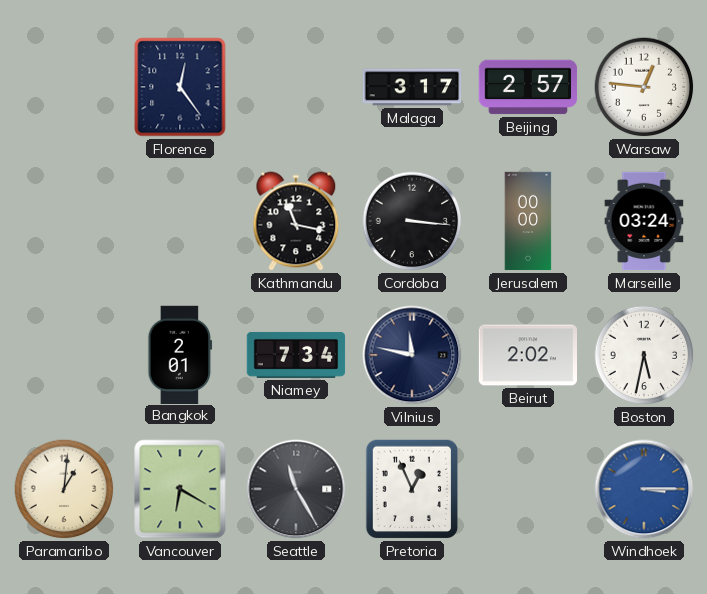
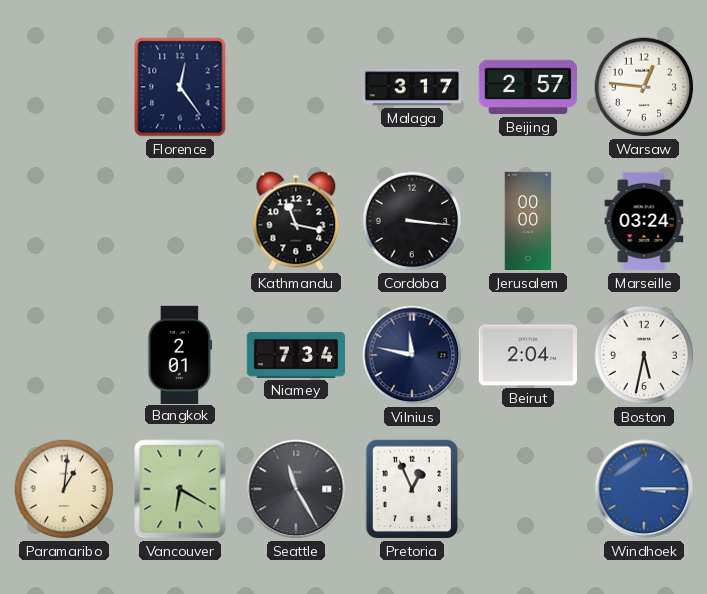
Beirut: 2:02 -> 2:04
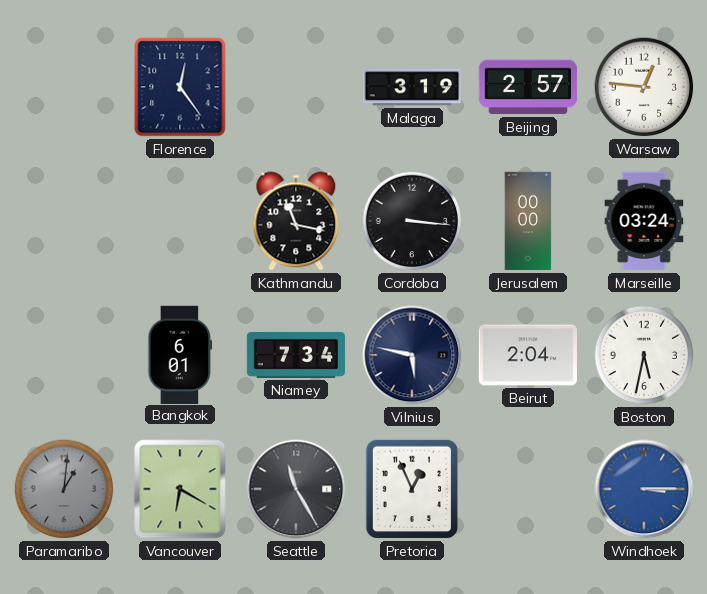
Malaga: 3:17 -> 3:19
Bangkok: 2:01 -> 6:01
Vilnius: 11:47 -> 5:47
Paramaribo dial: cream -> grey
